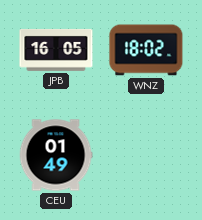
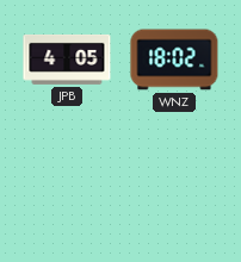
JPB: 16:05 -> 4:05
CEU: 01:49 -> none
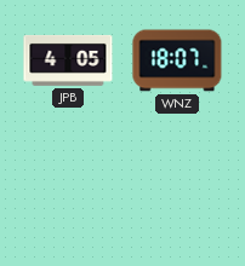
WNZ: 18:02 -> 18:07
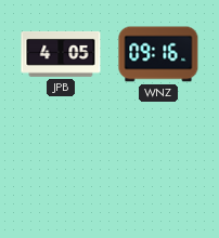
WNZ: 18:07 -> 09:16
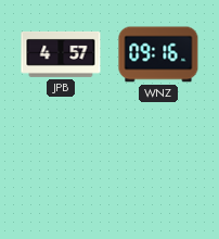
JPB: 4:05 -> 4:57
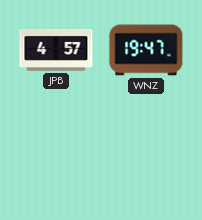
WNZ: 09:16 -> 19:47
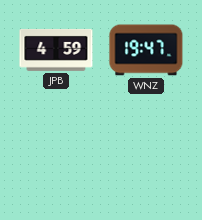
JPB: 4:57 -> 4:59
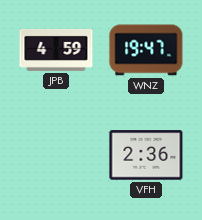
VFH: none -> 2:36
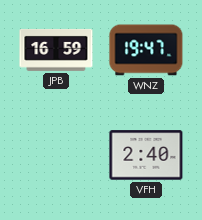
JPB: 4:59 -> 16:59
VFH: 2:36 -> 2:40
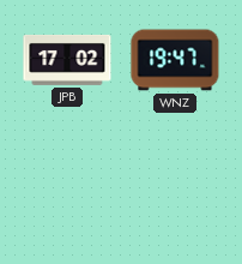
JPB: 16:59 -> 17:02
VFH: 2:40 -> none
